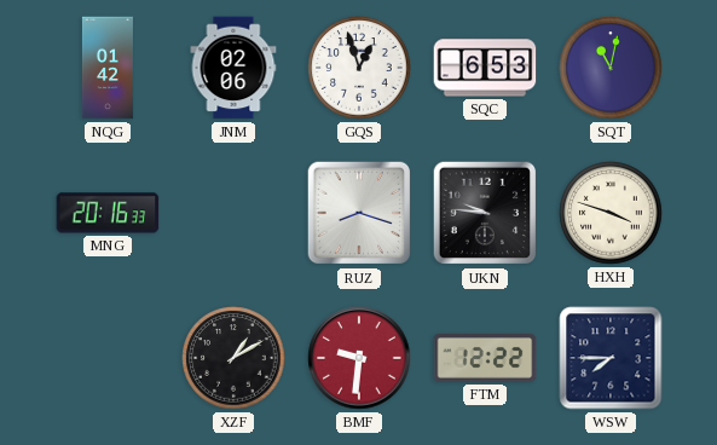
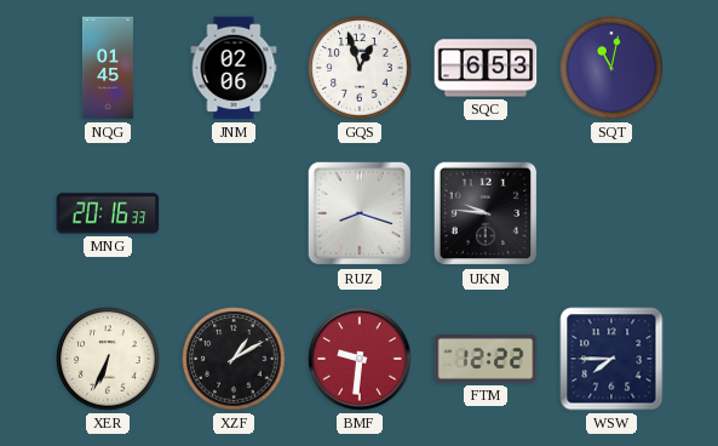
NQG: 01:42 -> 01:45
HXH: 3:48 -> none
XER: none -> 6:34
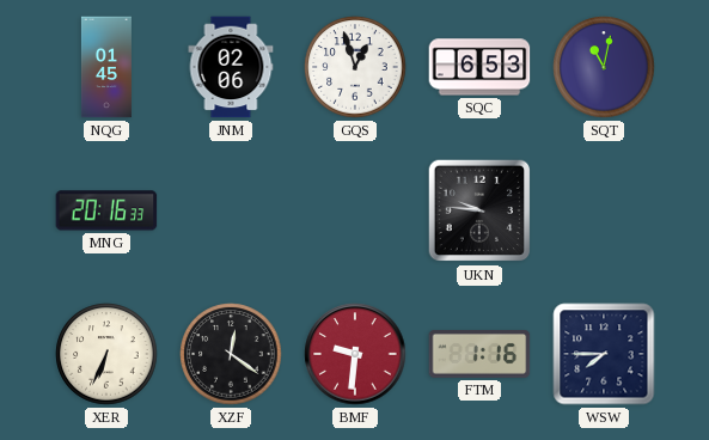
RUZ: 8:18 -> none
XZF: 1:10 -> 12:21
FTM: 12:22 -> 1:16
